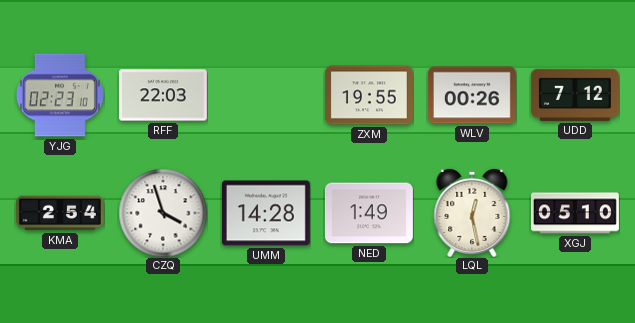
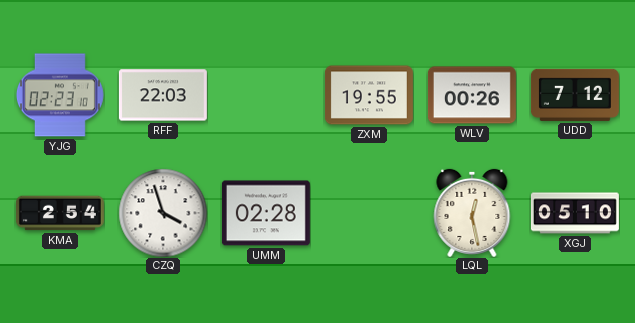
UMM: 14:28 -> 02:28
NED: 1:49 -> none
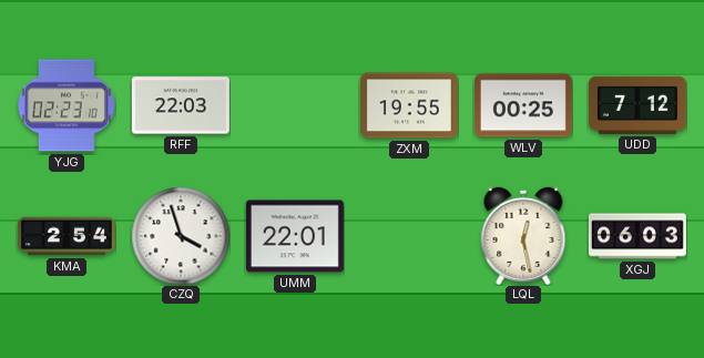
WLV: 00:26 -> 00:25
UMM: 02:28 -> 22:01
XGJ: 05:10 -> 06:03
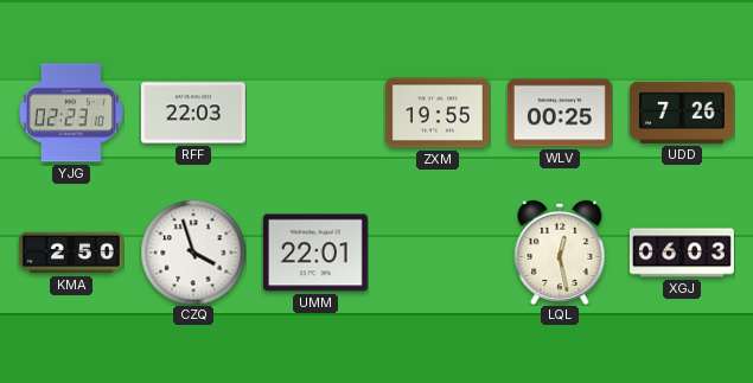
UDD: 7:12 -> 7:26
KMA: 2:54 -> 2:50
